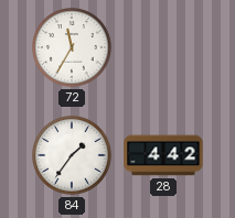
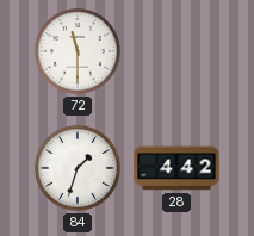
72: 11:35 -> 11:30
84: 1:36 -> 1:33
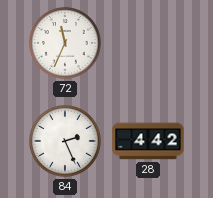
72: 11:30 -> 11:34
84: 1:33 -> 2:26
